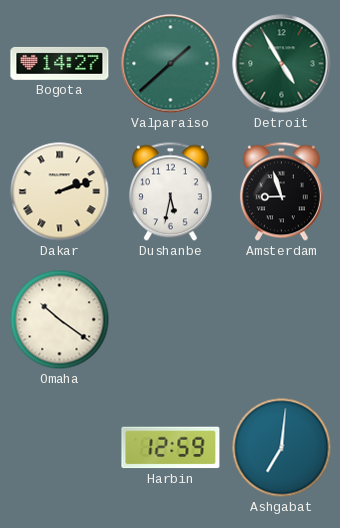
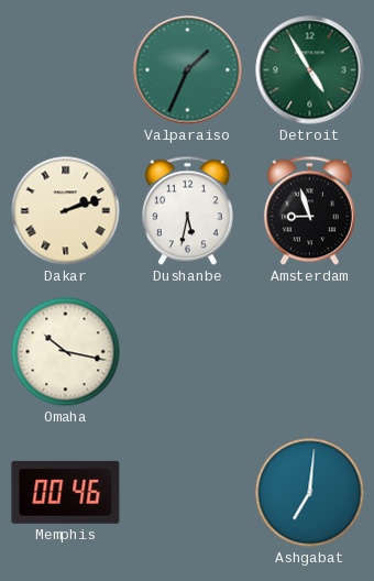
Bogota: 14:27 -> none
Valparaiso: 1:38 -> 1:34
Omaha: 10:21 -> 10:17
Memphis: none -> 00:46
Harbin: 12:59 -> none
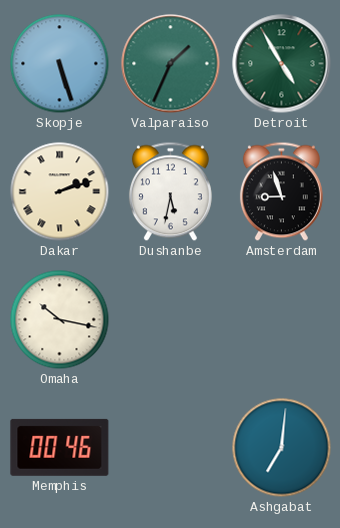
Skopje: none -> 5:27
